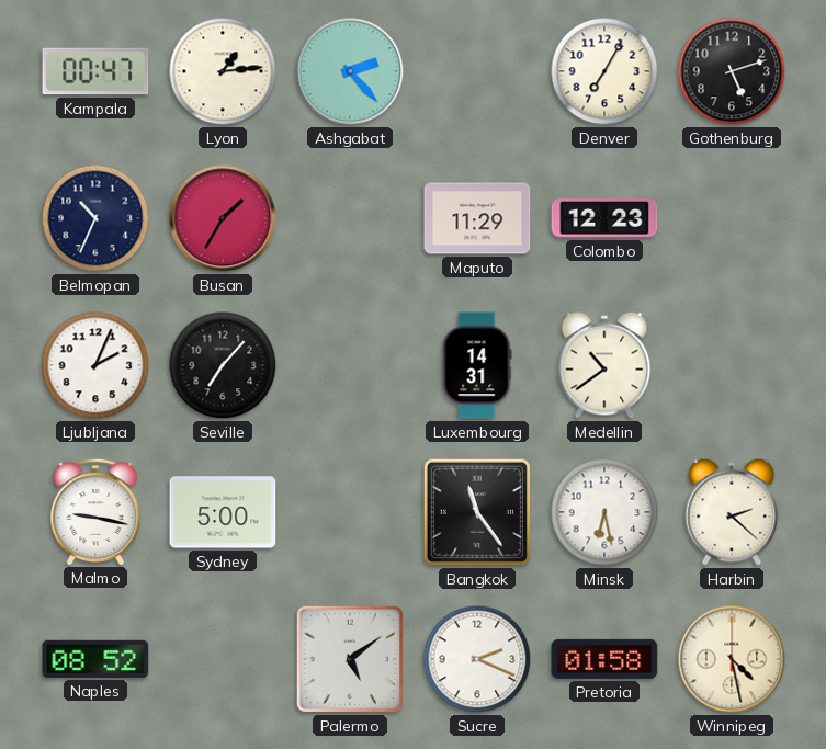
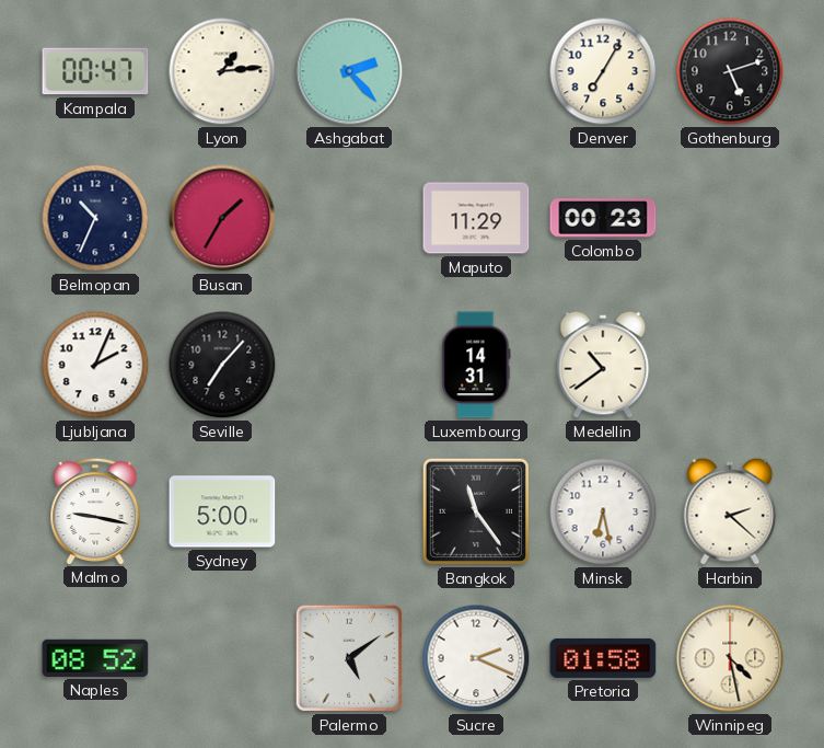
Colombo: 12:23 -> 00:23
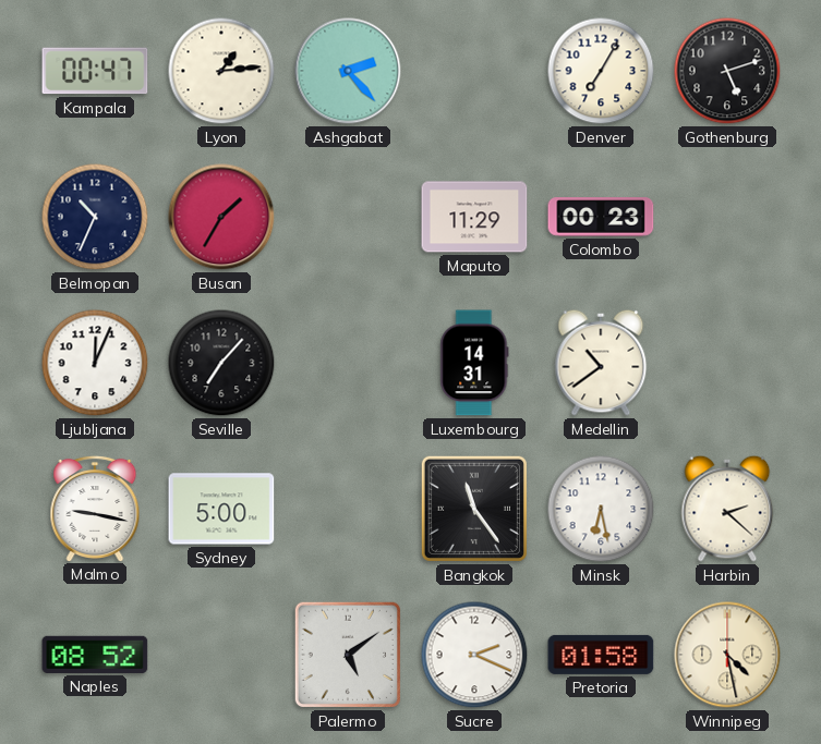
Ljubljana: 2:04 -> 12:04
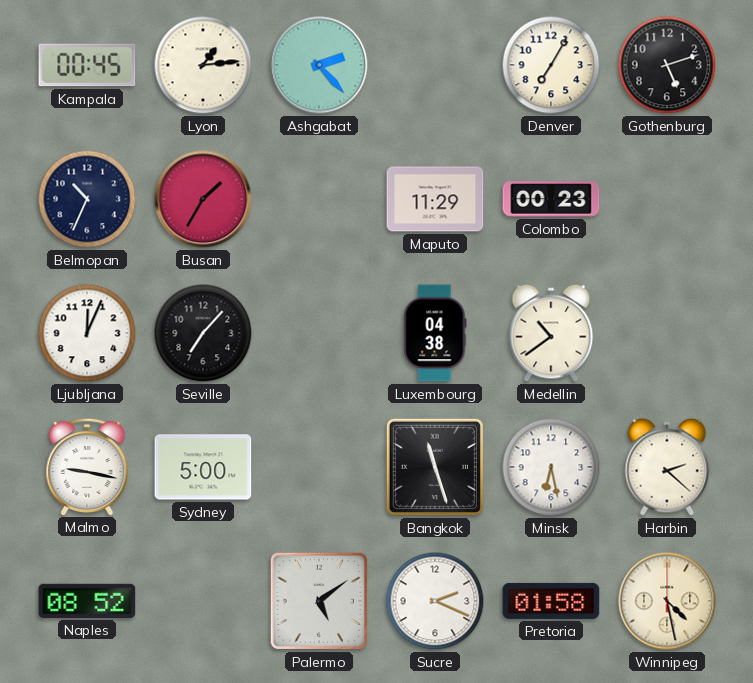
Kampala: 00:47 -> 00:45
Luxembourg: 14:31 -> 04:38
Bangkok: 11:24 -> 11:27
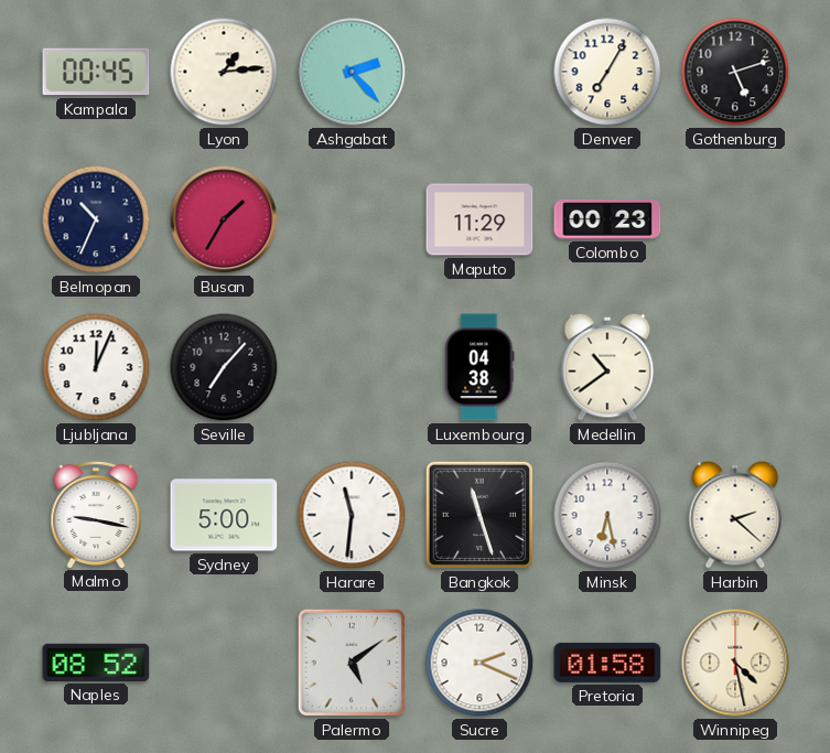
Harare: none -> 11:31
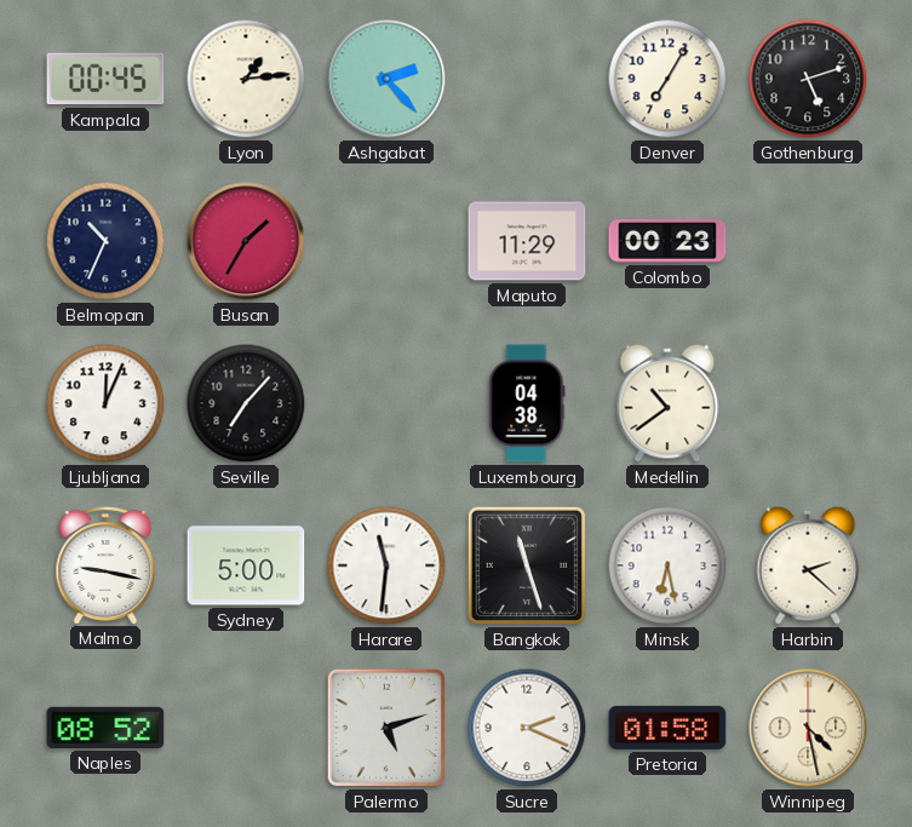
Palermo: 5:09 -> 5:12
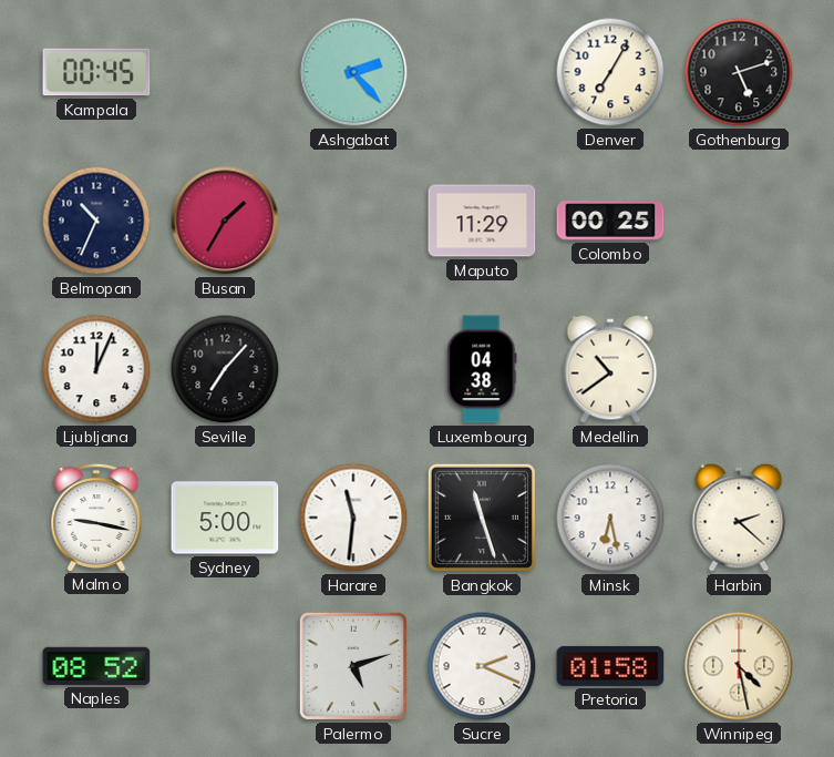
Lyon: 1:14 -> none
Colombo: 00:23 -> 00:25
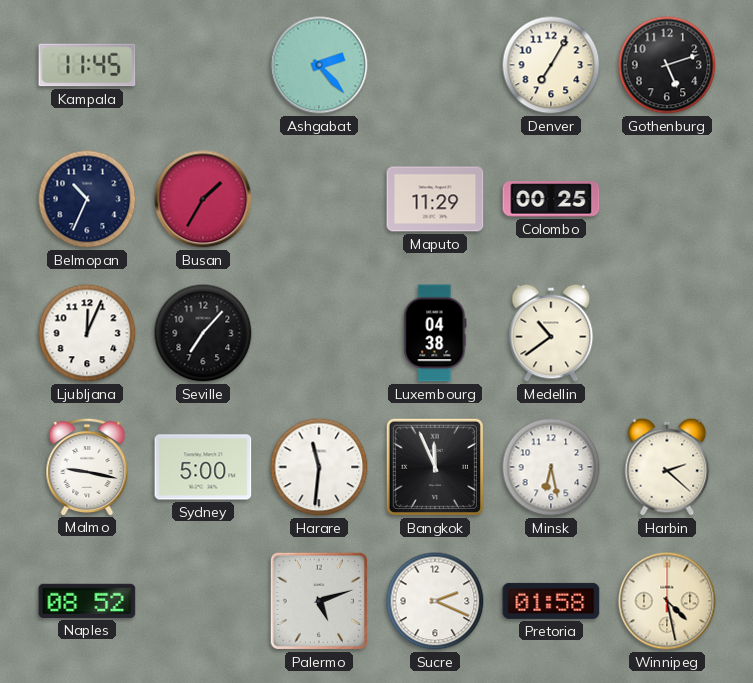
Kampala: 00:45 -> 11:45
Bangkok: 11:27 -> 11:56
